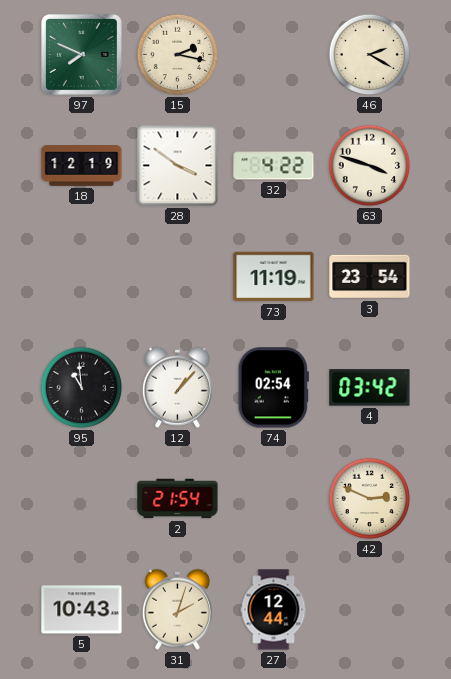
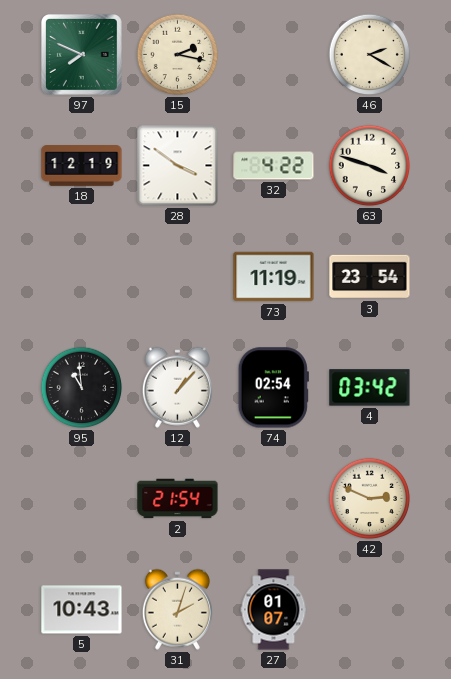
27: 12:44 -> 01:07
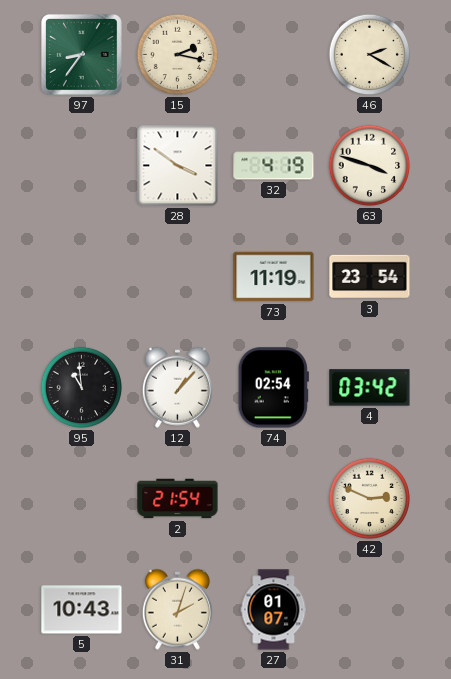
97: 7:49 -> 8:36
18: 12:19 -> none
32: 4:22 -> 4:19
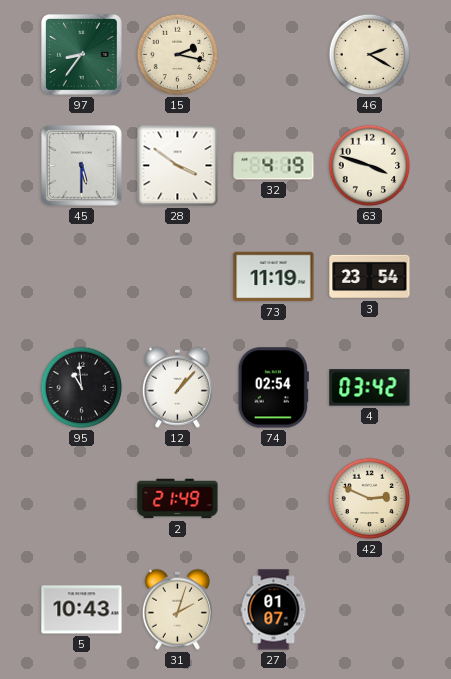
45: none -> 5:30
2: 21:54 -> 21:49
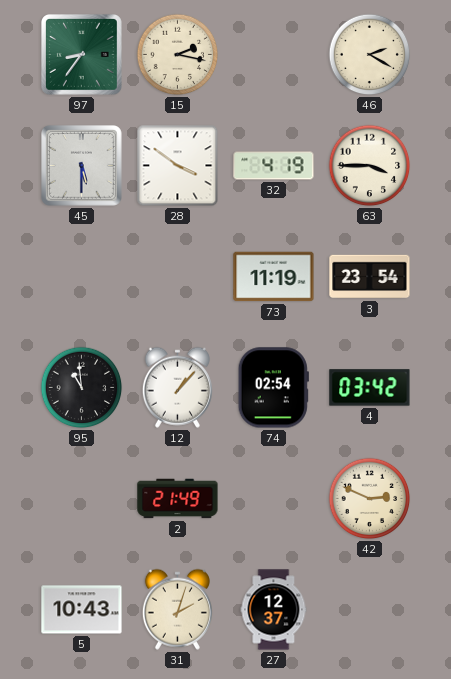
63: 3:48 -> 3:45
27: 01:07 -> 12:37
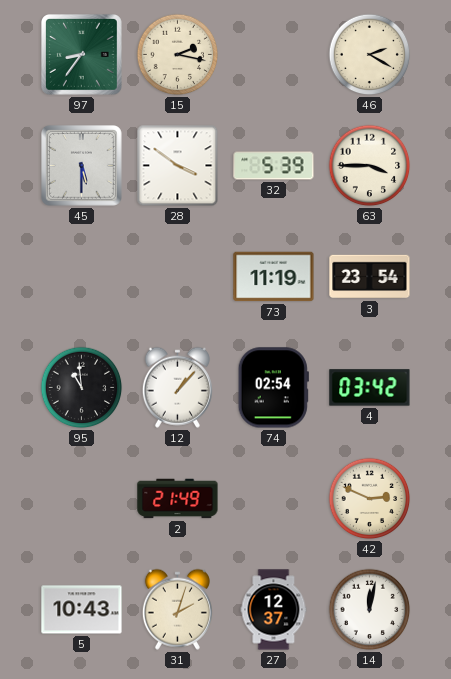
32: 4:19 -> 5:39
14: none -> 12:02
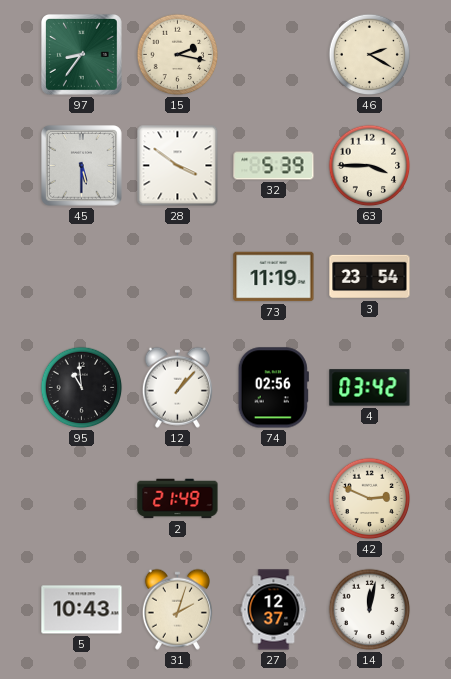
74: 02:54 -> 02:56
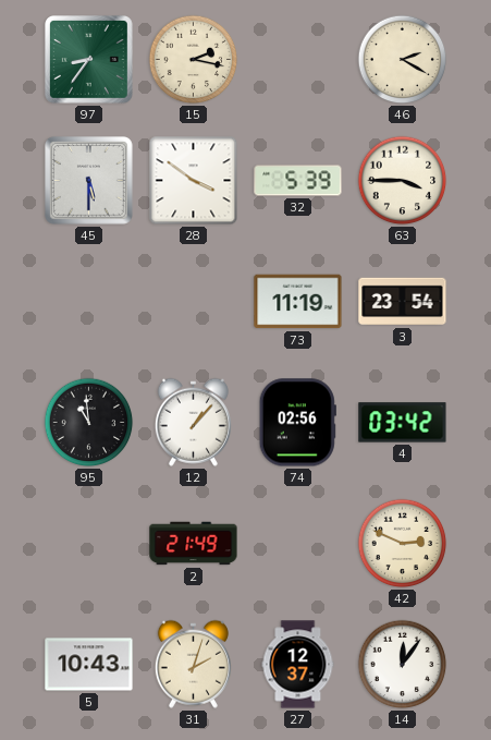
14: 12:02 -> 12:06
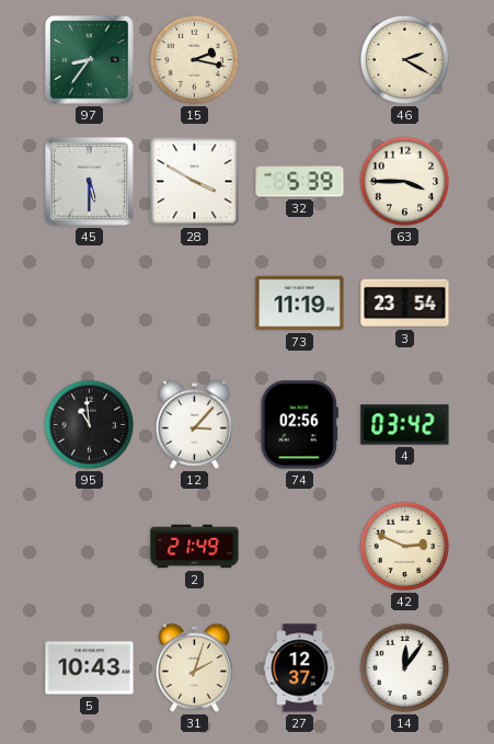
28: 3:51 -> 3:50
12: 1:07 -> 3:07
